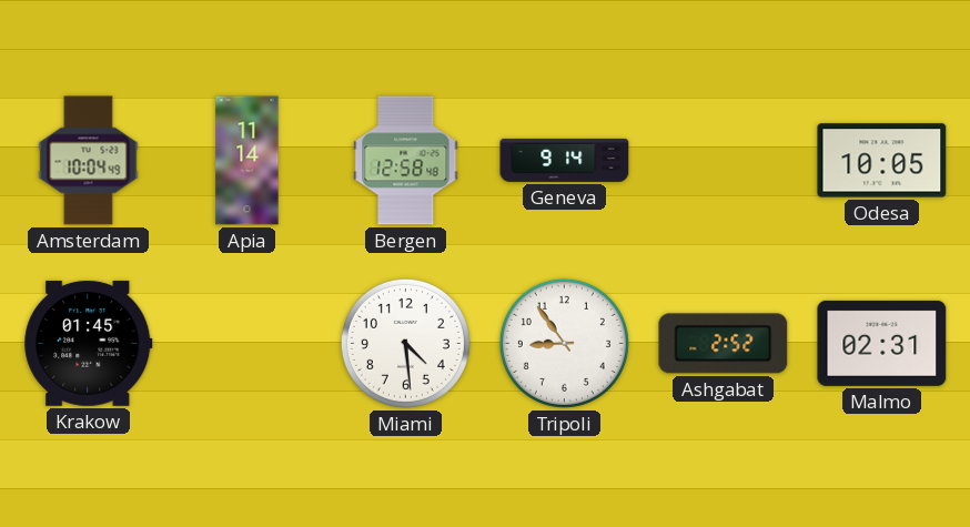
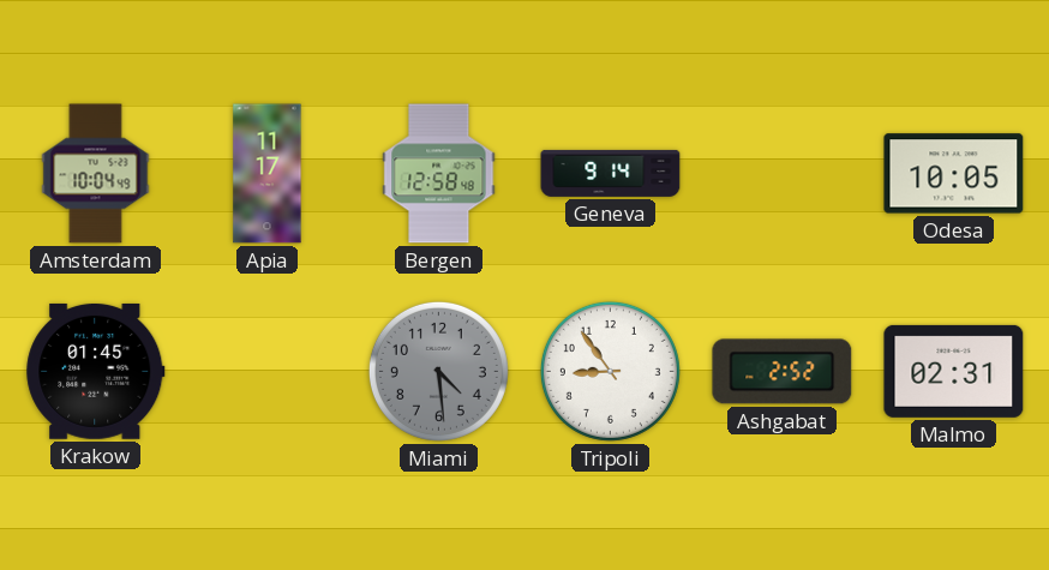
Apia: 11:14 -> 11:17
Miami dial: white -> grey
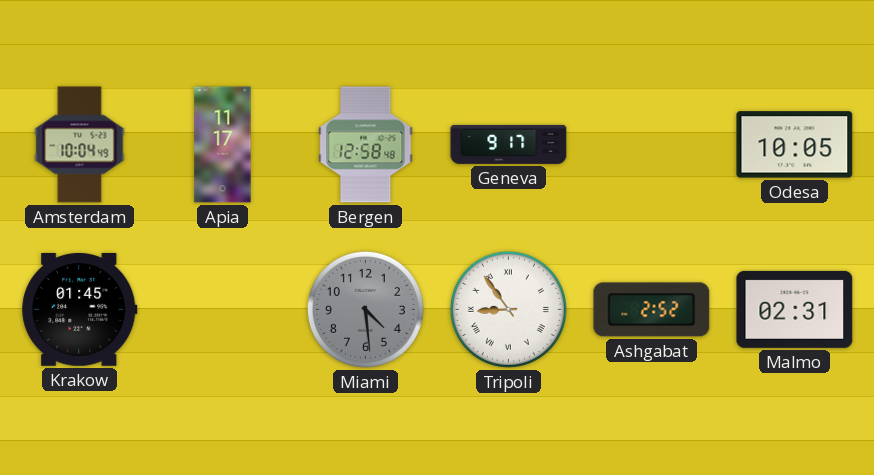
Geneva: 9:14 -> 9:17
Tripoli numerals: Arabic -> Roman
